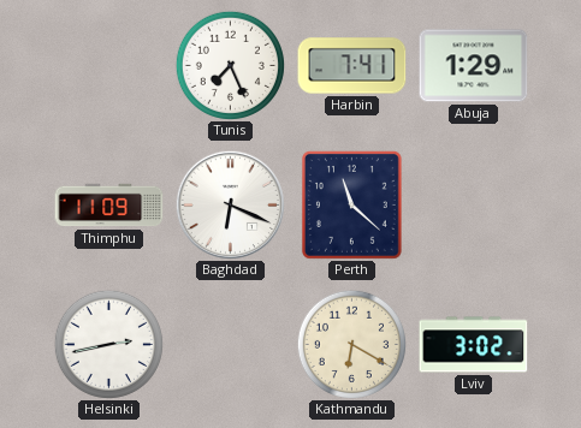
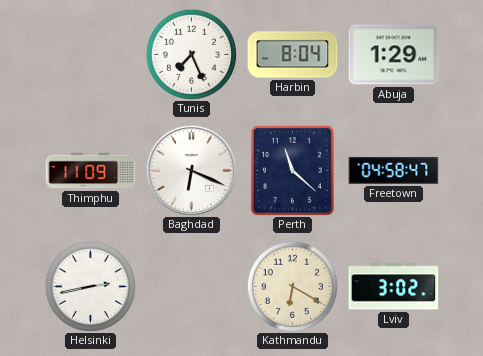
Harbin: 7:41 -> 8:04
Freetown: none -> 04:58
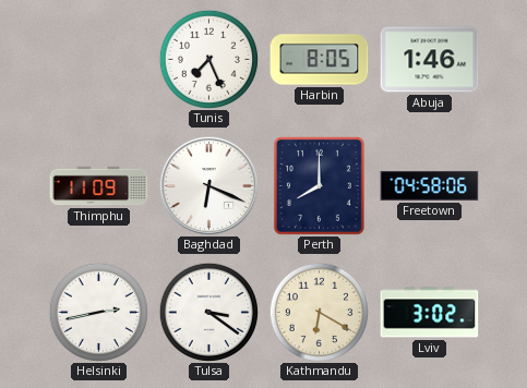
Harbin: 8:04 -> 8:05
Abuja: 1:29 -> 1:46
Perth: 11:22 -> 8:00
Freetown: 04:58:47 -> 04:58:06
Tulsa: none -> 3:21
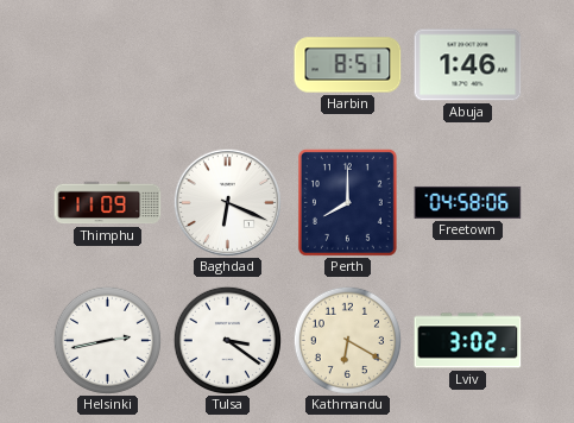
Tunis: 7:26 -> none
Harbin: 8:05 -> 8:51
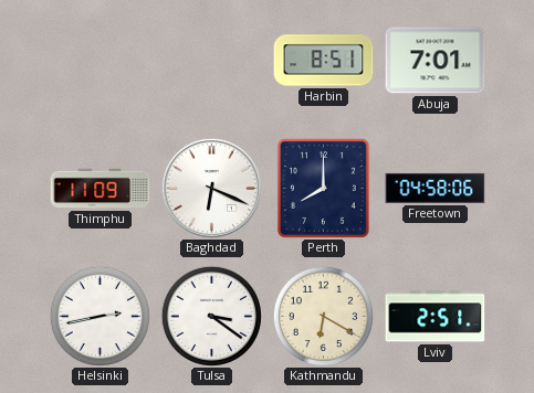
Abuja: 1:46 -> 7:01
Lviv: 3:02 -> 2:51
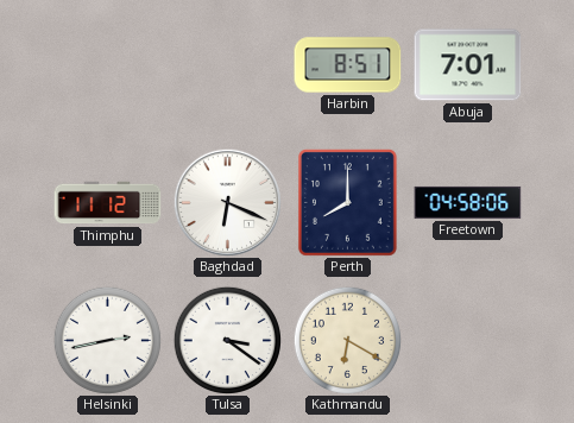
Thimphu: 11:09 -> 11:12
Lviv: 2:51 -> none
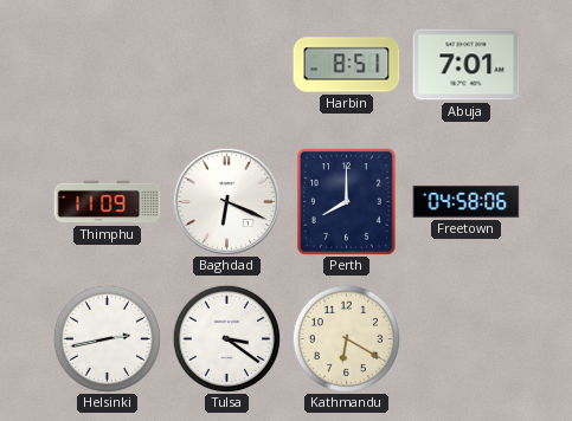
Thimphu: 11:12 -> 11:09
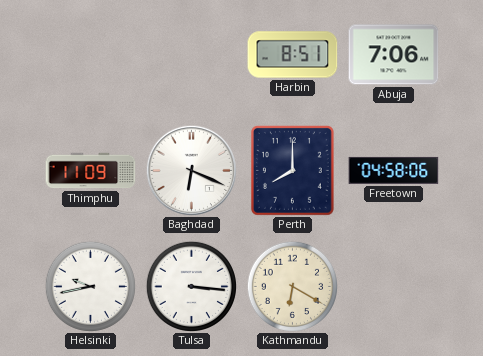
Abuja: 7:01 -> 7:06
Helsinki: 2:43 -> 9:43
Tulsa: 3:21 -> 3:16
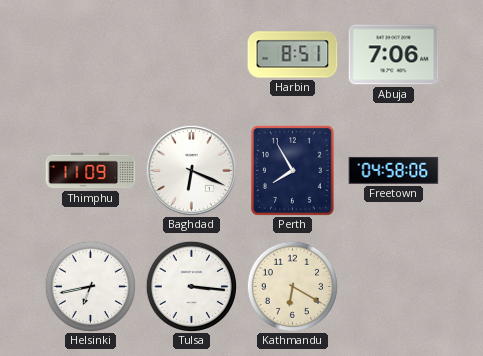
Perth: 8:00 -> 7:55
Helsinki: 9:43 -> 6:43
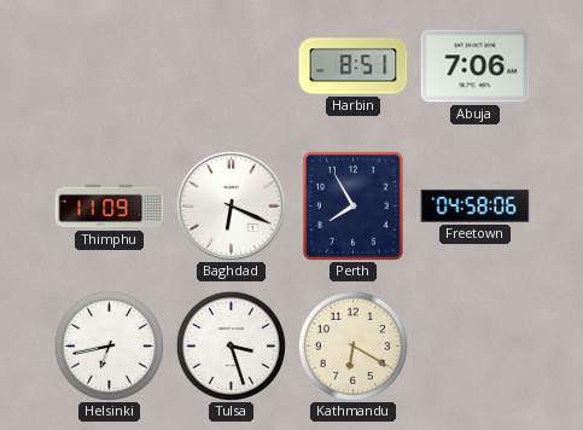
Tulsa: 3:16 -> 3:27
